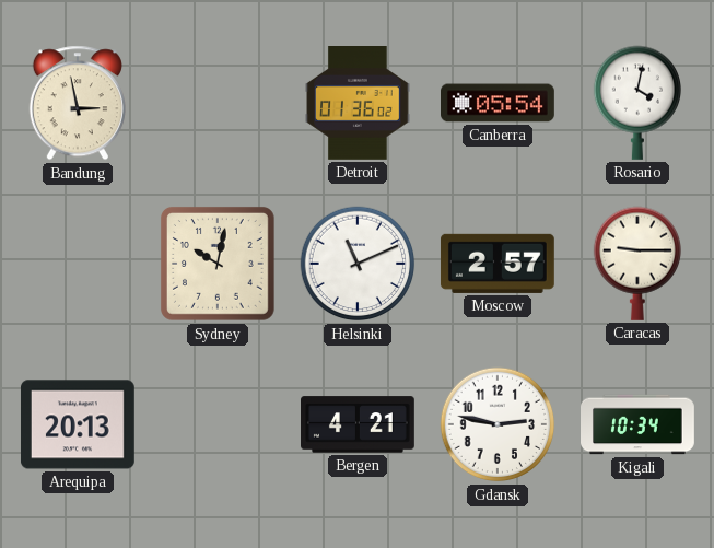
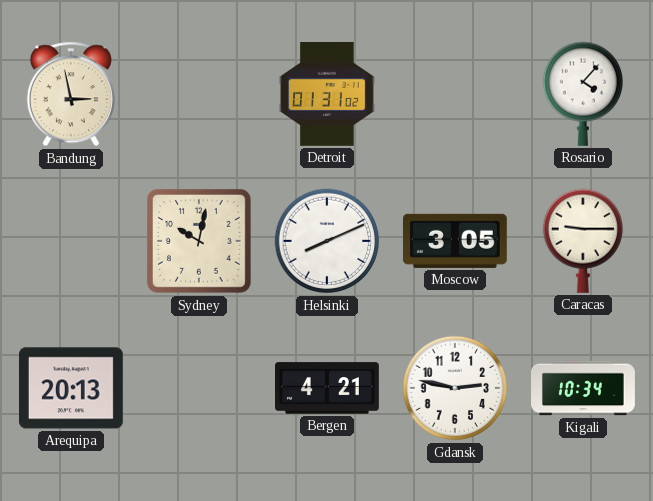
Detroit: 01:36 -> 01:31
Canberra: 05:54 -> none
Rosario: 4:02 -> 4:07
Helsinki: 11:11 -> 8:11
Moscow: 2:57 -> 3:05
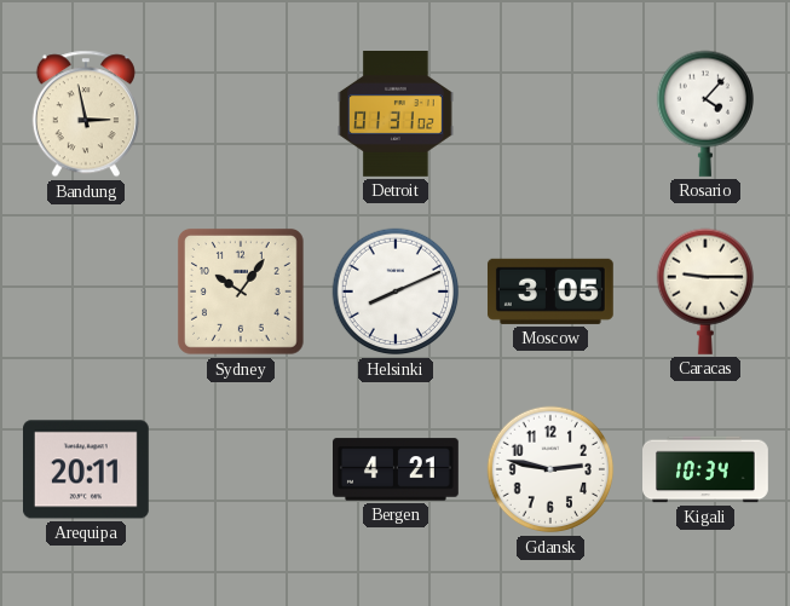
Sydney: 10:02 -> 10:06
Arequipa: 20:13 -> 20:11
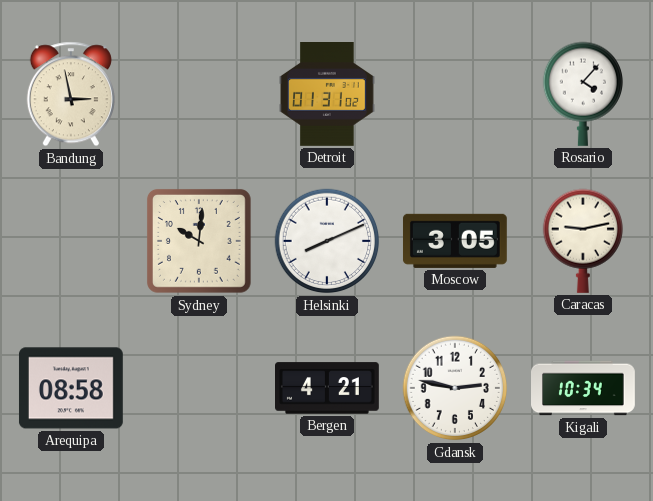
Sydney: 10:06 -> 10:01
Caracas: 9:15 -> 9:13
Arequipa: 20:11 -> 08:58
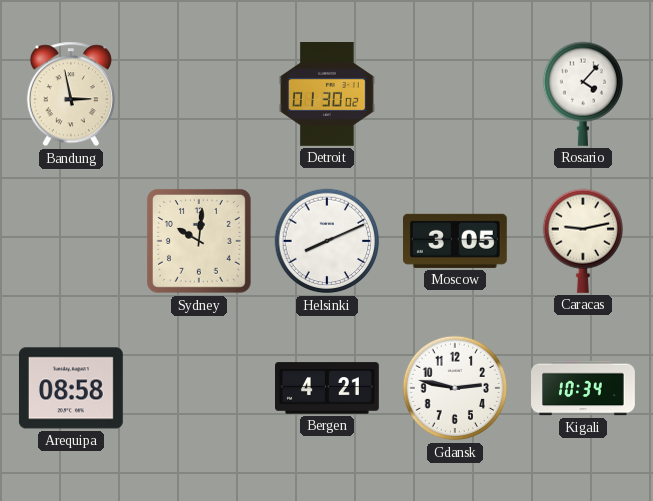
Detroit: 01:31 -> 01:30
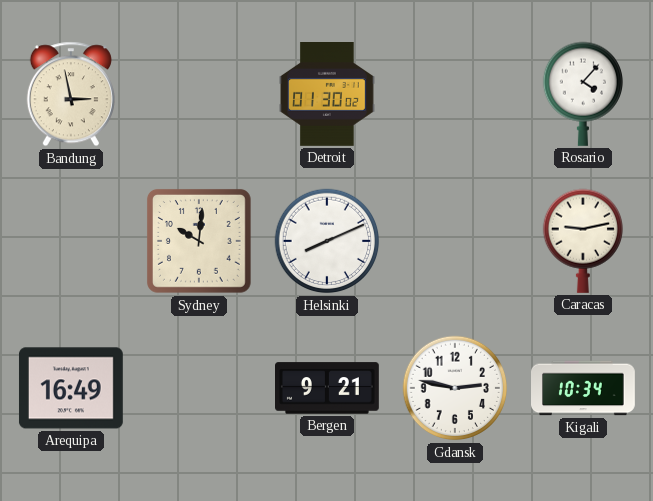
Moscow: 3:05 -> none
Arequipa: 08:58 -> 16:49
Bergen: 4:21 -> 9:21
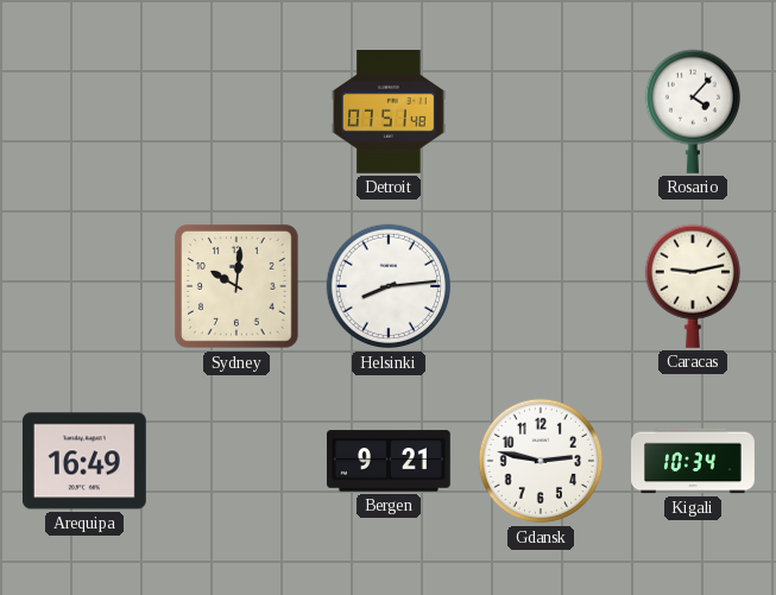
Bandung: 2:58 -> none
Detroit: 01:30 -> 07:51
Helsinki: 8:11 -> 8:14
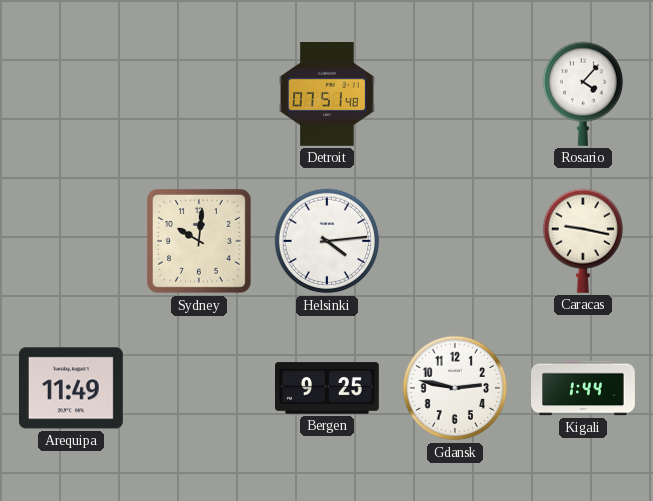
Helsinki: 8:14 -> 4:14
Caracas: 9:13 -> 9:17
Arequipa: 16:49 -> 11:49
Bergen: 9:21 -> 9:25
Kigali: 10:34 -> 1:44
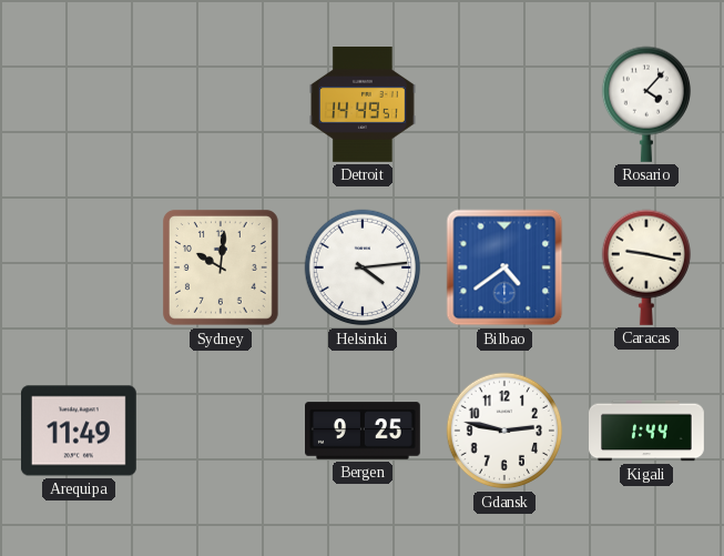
Detroit: 07:51 -> 14:49
Bilbao: none -> 4:39
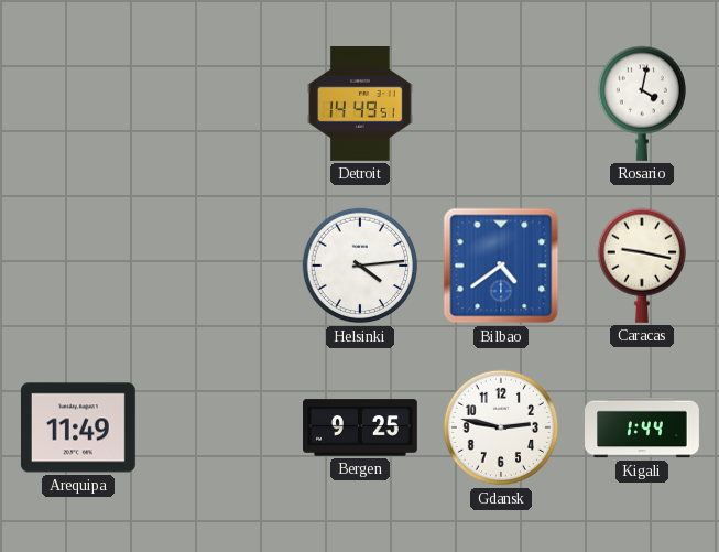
Rosario: 4:07 -> 4:02
Sydney: 10:01 -> none
